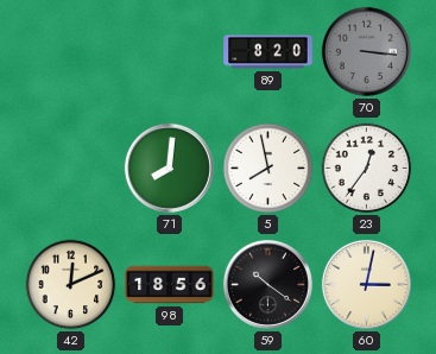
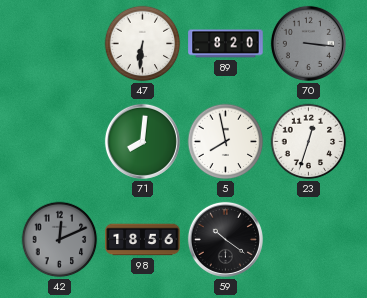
47: none -> 6:31
23: 12:36 -> 12:33
42 dial: cream -> grey
60: 3:02 -> none
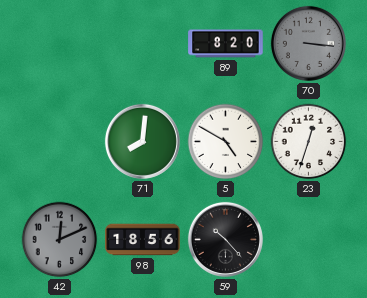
47: 6:31 -> none
5: 7:58 -> 4:50
59: 10:21 -> 10:23
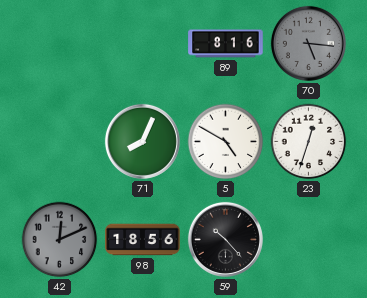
89: 8:20 -> 8:16
70: 3:16 -> 5:16
71: 8:01 -> 8:04
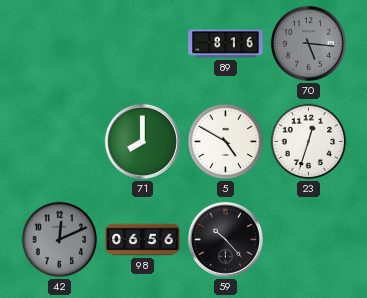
71: 8:04 -> 8:00
98: 18:56 -> 06:56
